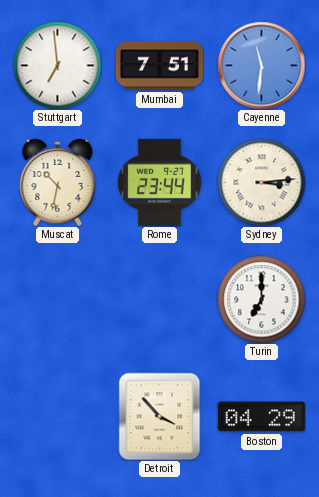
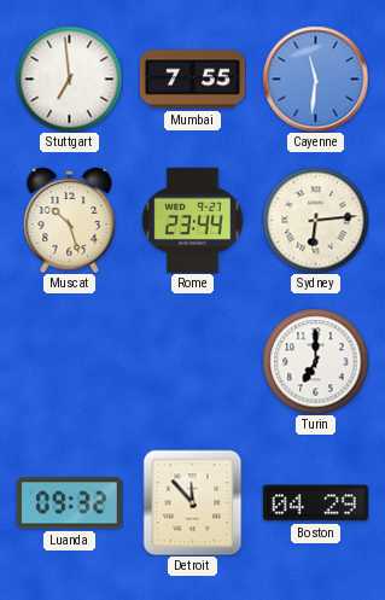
Mumbai: 7:51 -> 7:55
Muscat: 10:32 -> 10:27
Sydney: 3:14 -> 6:14
Luanda: none -> 09:32
Detroit: 3:53 -> 11:53
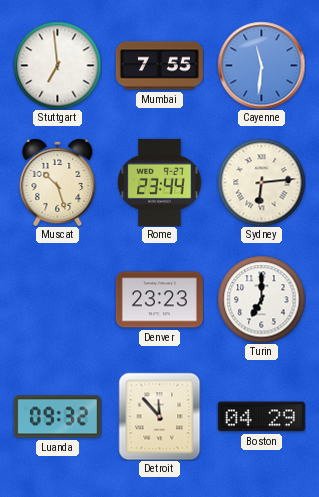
Denver: none -> 23:23
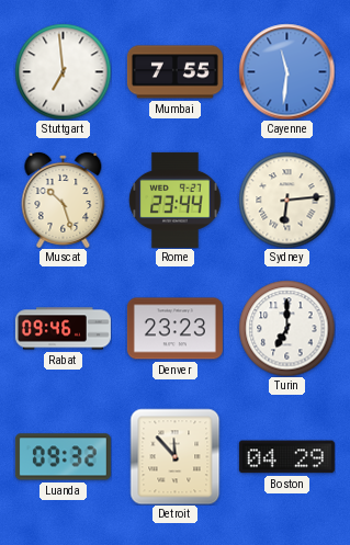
Rabat: none -> 09:46
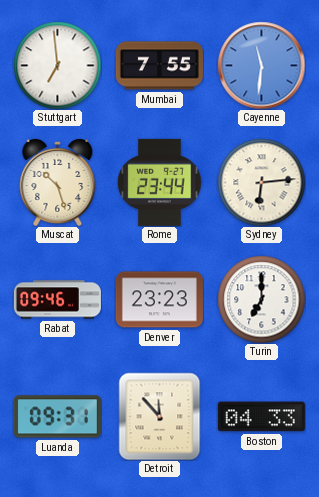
Luanda: 09:32 -> 09:31
Boston: 04:29 -> 04:33
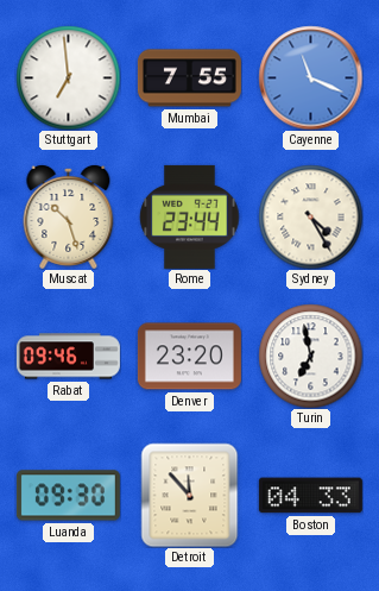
Cayenne: 11:31 -> 11:19
Sydney: 6:14 -> 4:25
Denver: 23:23 -> 23:20
Turin: 7:00 -> 6:58
Luanda: 09:31 -> 09:30
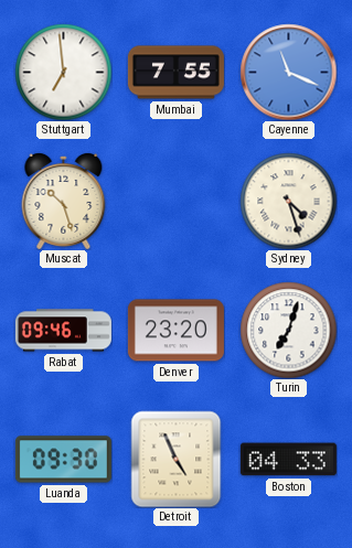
Rome: 23:44 -> none
Sydney: 4:25 -> 4:27
Turin: 6:58 -> 7:03
Detroit: 11:53 -> 4:56
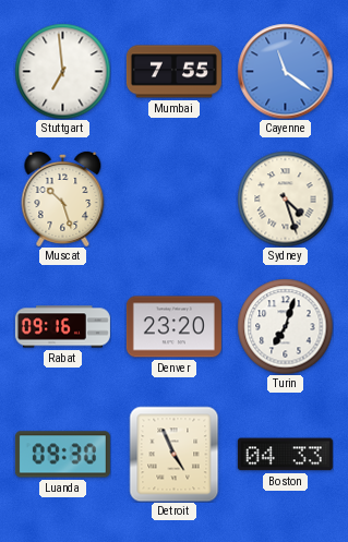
Cayenne: 11:19 -> 11:21
Rabat: 09:46 -> 09:16
